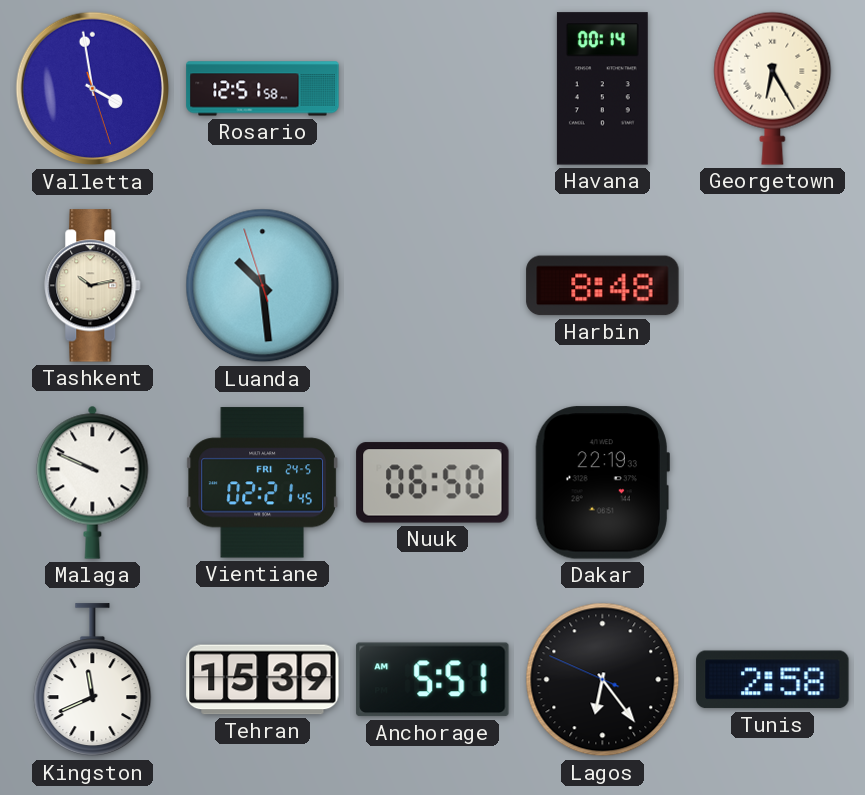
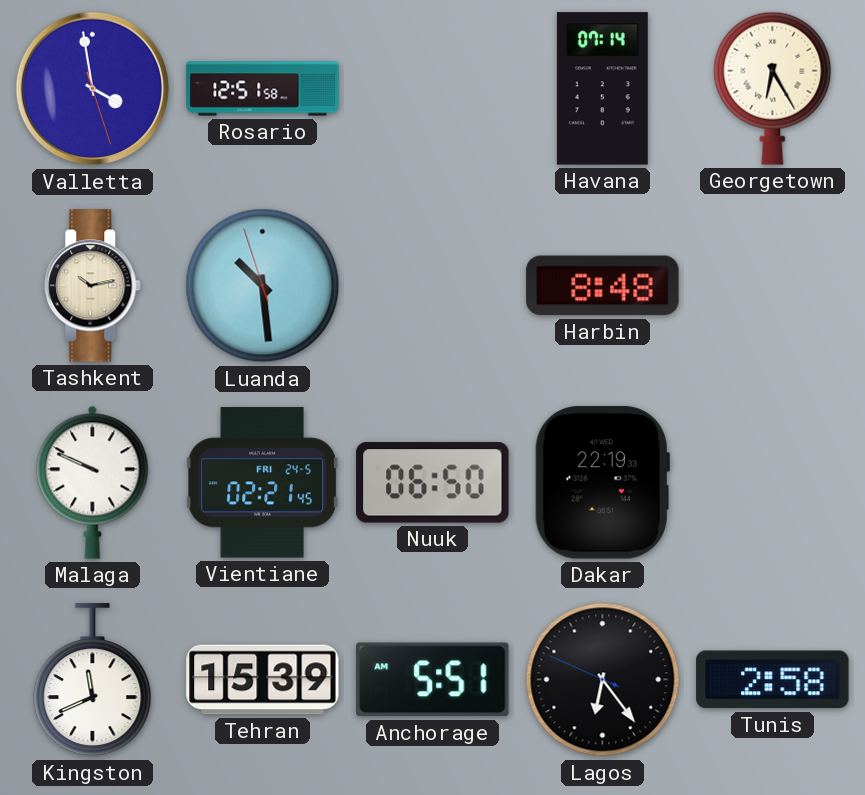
Havana: 00:14 -> 07:14
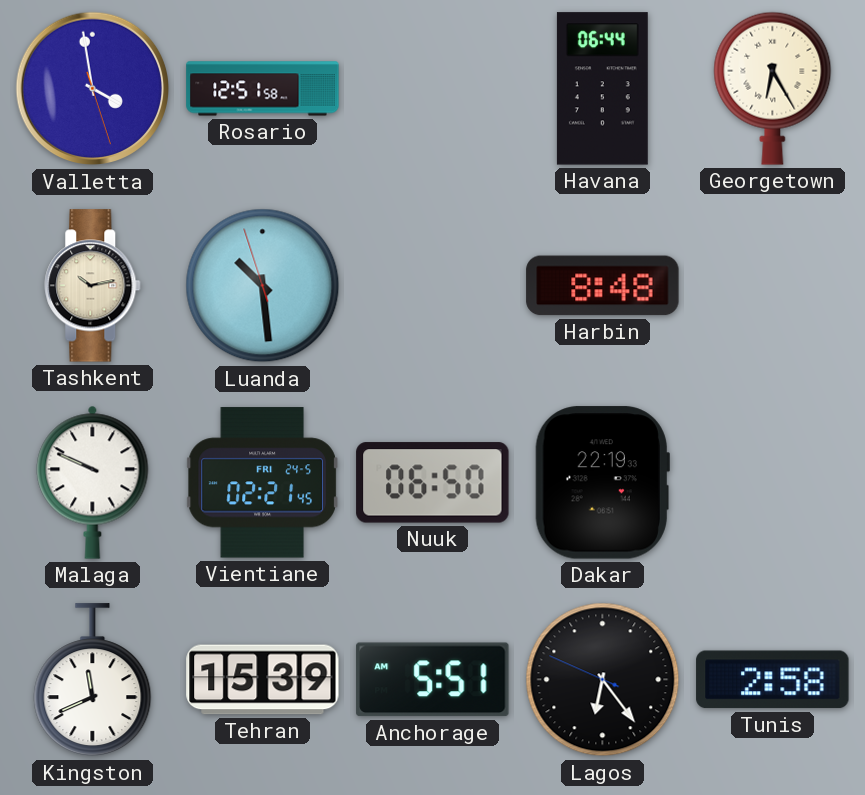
Havana: 07:14 -> 06:44
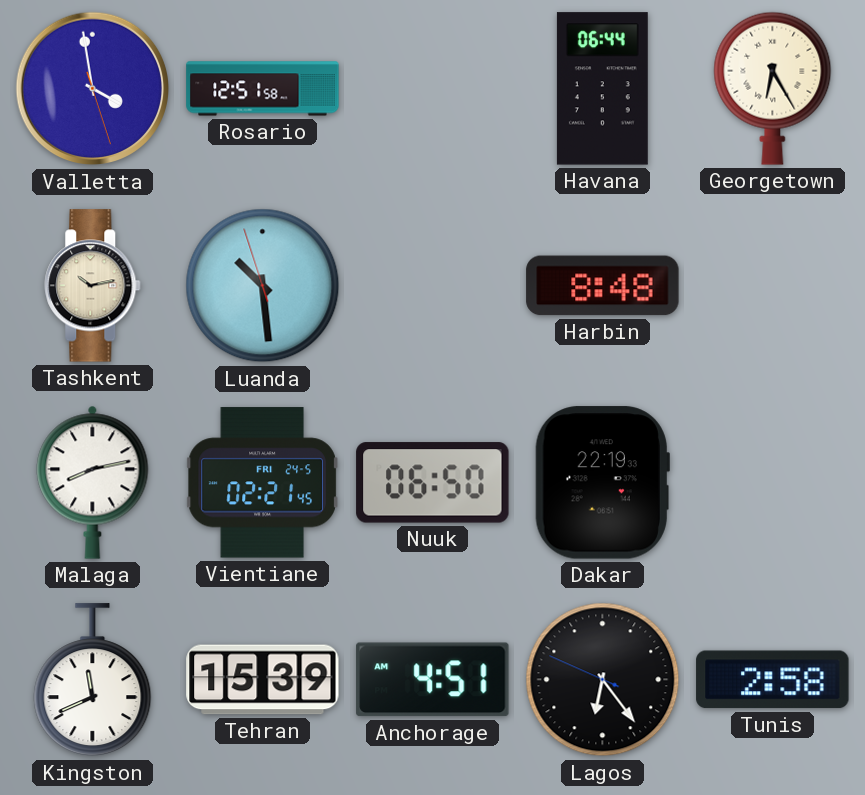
Malaga: 9:49 -> 8:13
Anchorage: 5:51 -> 4:51
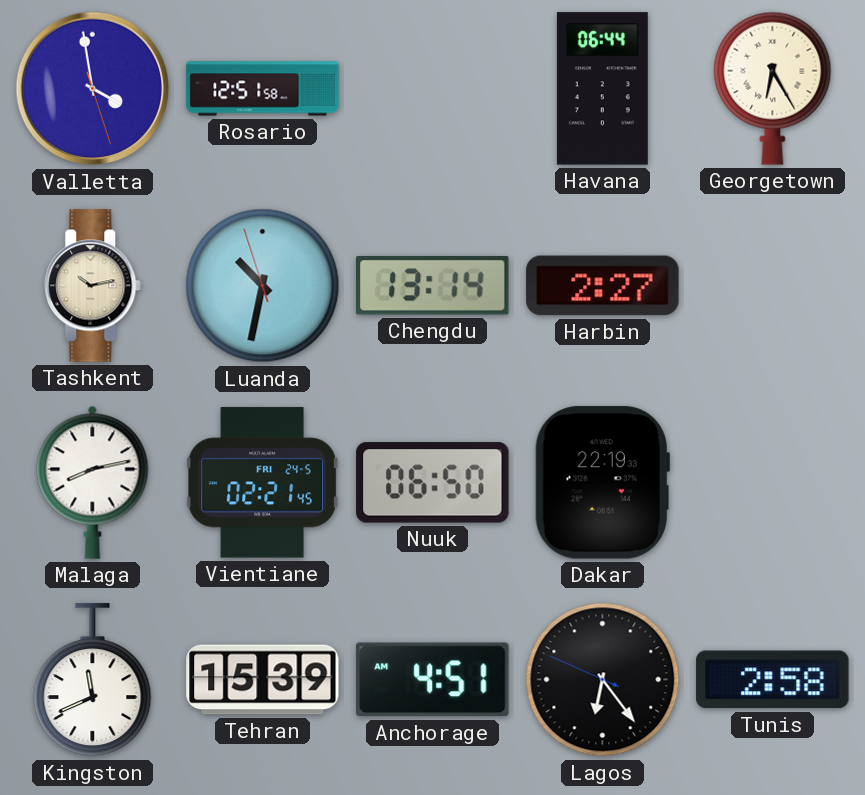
Luanda: 10:28 -> 10:31
Chengdu: none -> 13:14
Harbin: 8:48 -> 2:27
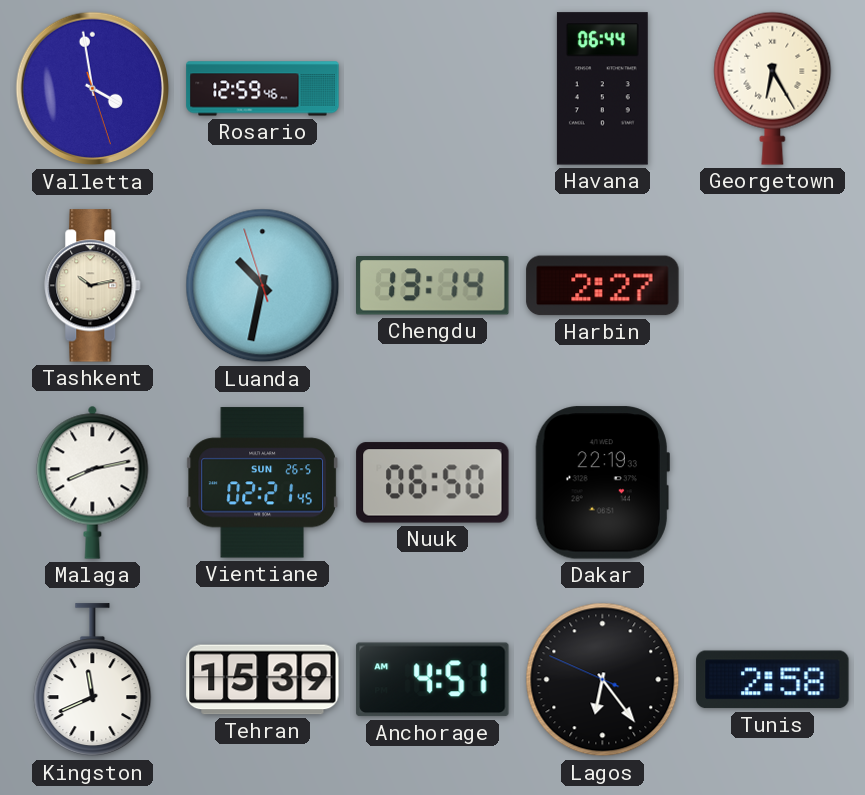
Rosario: 12:51 -> 12:59
Vientiane date: FRI 24-5 -> SUN 26-5
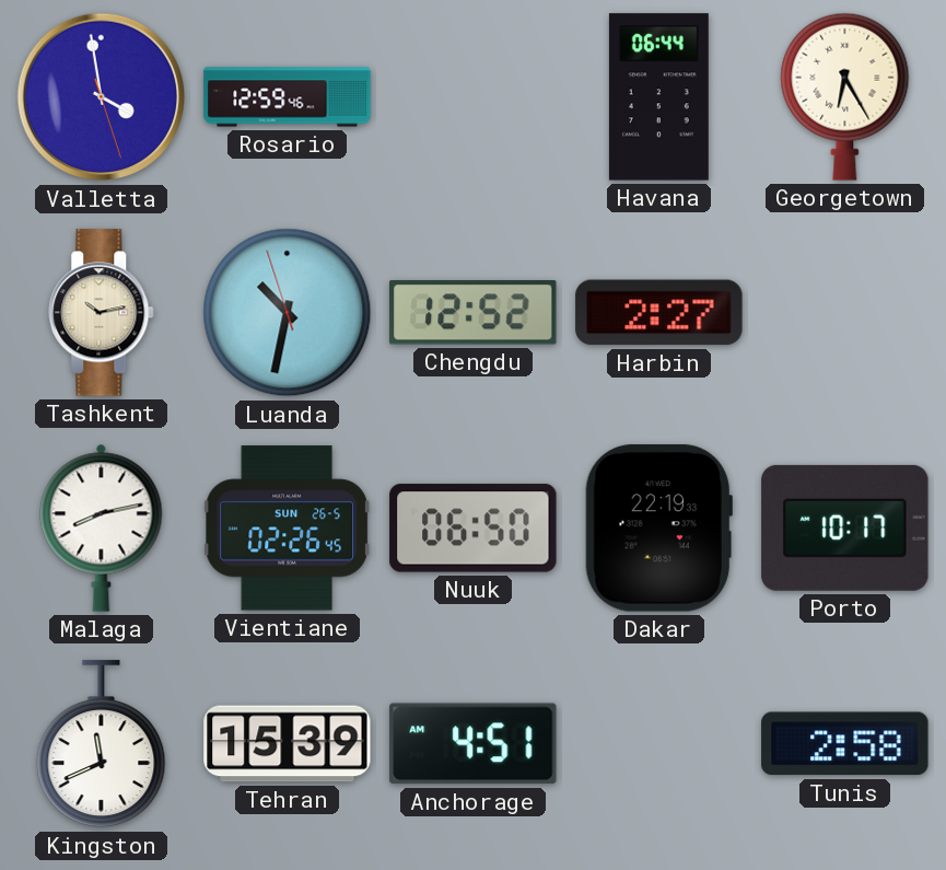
Chengdu: 13:14 -> 12:52
Vientiane: 02:21 -> 02:26
Porto: none -> 10:17
Lagos: 6:23 -> none
